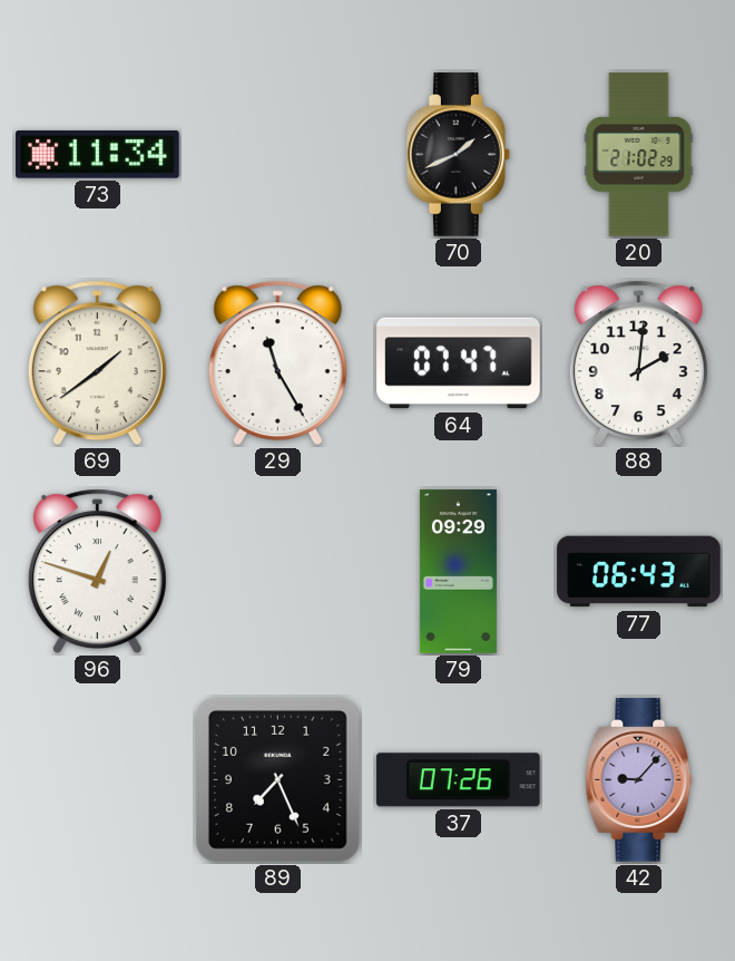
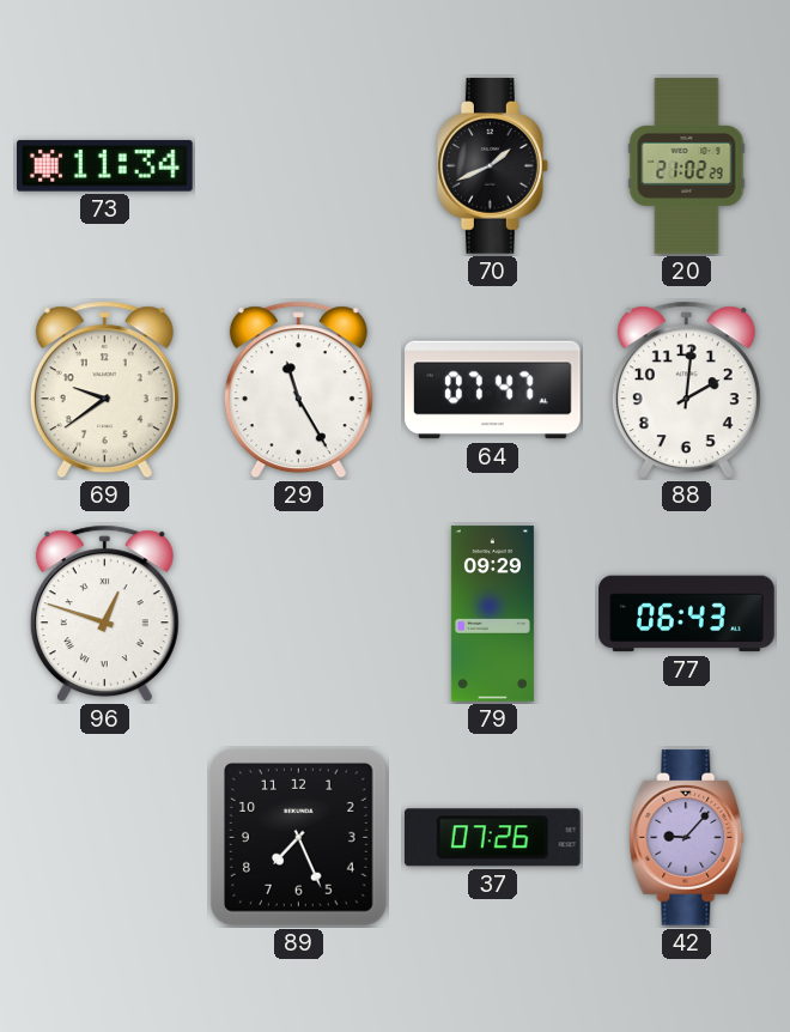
69: 1:39 -> 9:39
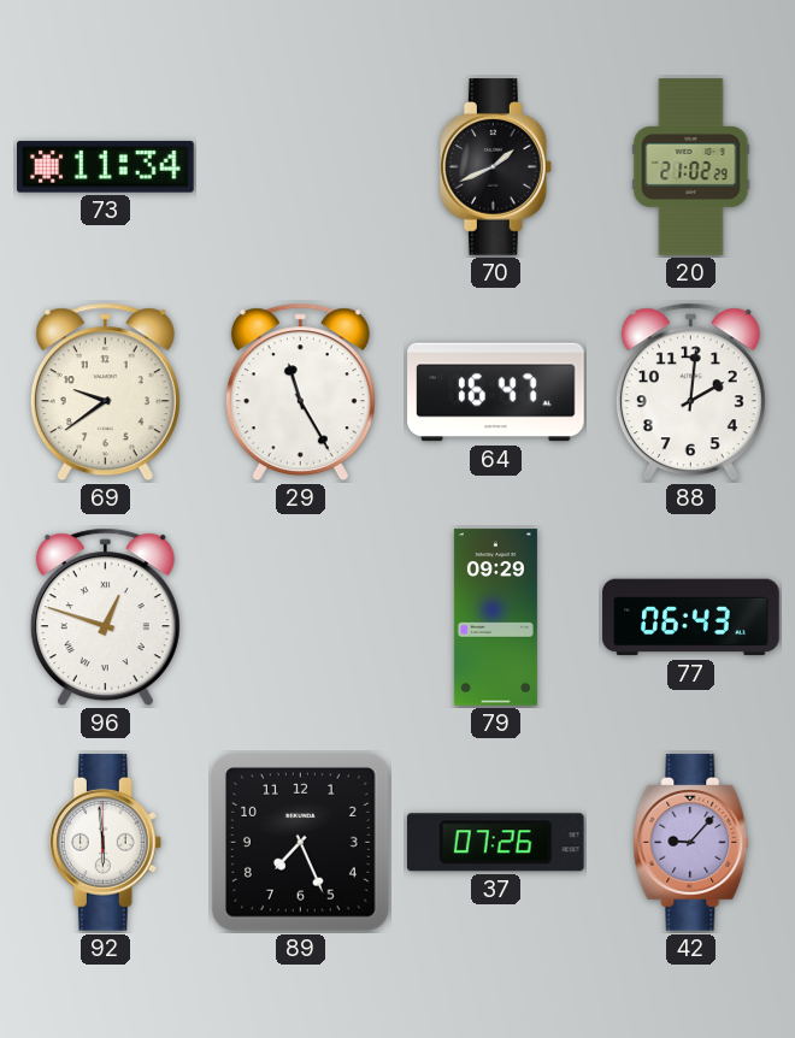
64: 07:47 -> 16:47
92: none -> 5:59
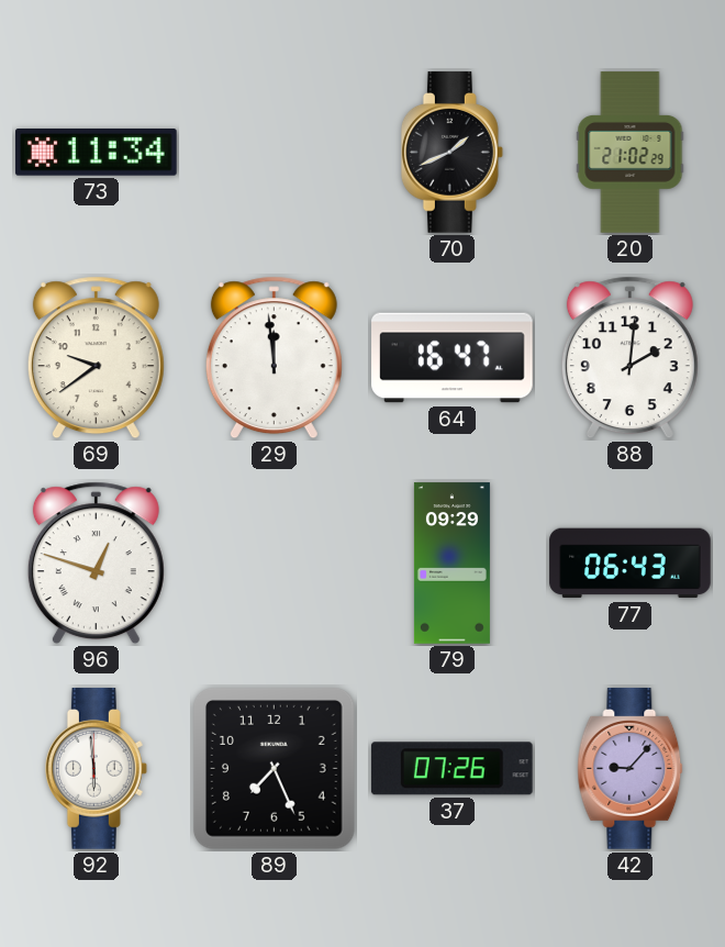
29: 11:25 -> 11:59
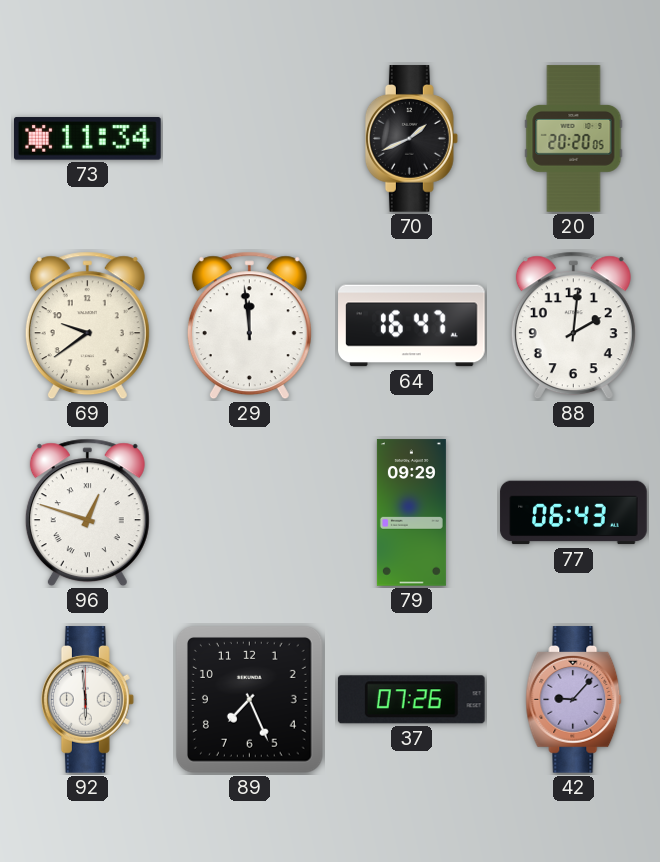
20: 21:02 -> 20:20
